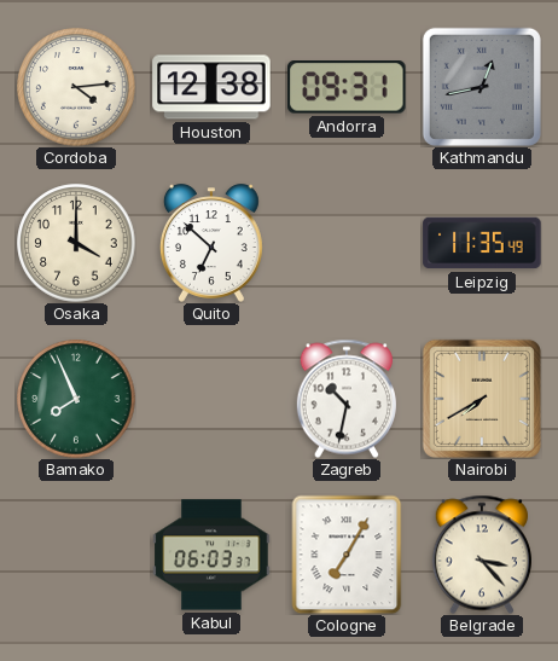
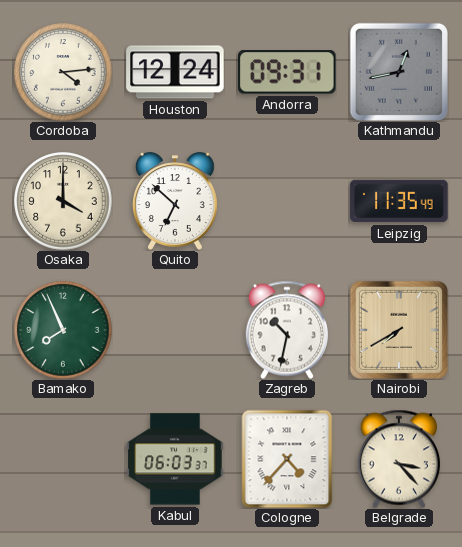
Houston: 12:38 -> 12:24
Cologne: 7:05 -> 4:37
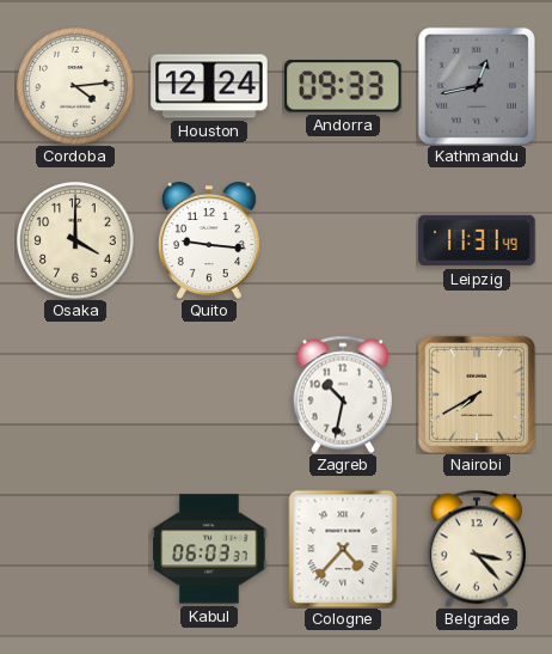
Andorra: 09:31 -> 09:33
Quito: 6:52 -> 9:16
Leipzig: 11:35 -> 11:31
Bamako: 7:56 -> none
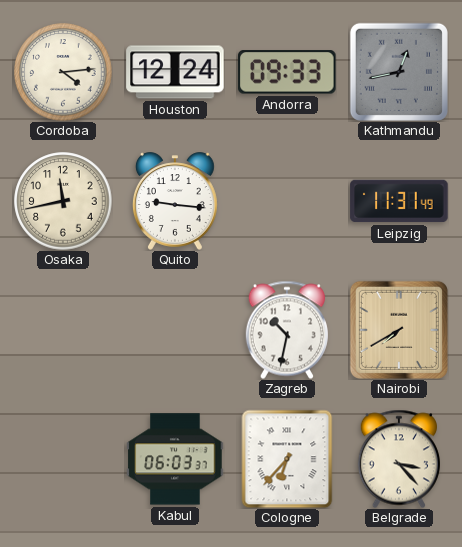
Osaka: 4:00 -> 11:43
Cologne: 4:37 -> 6:37
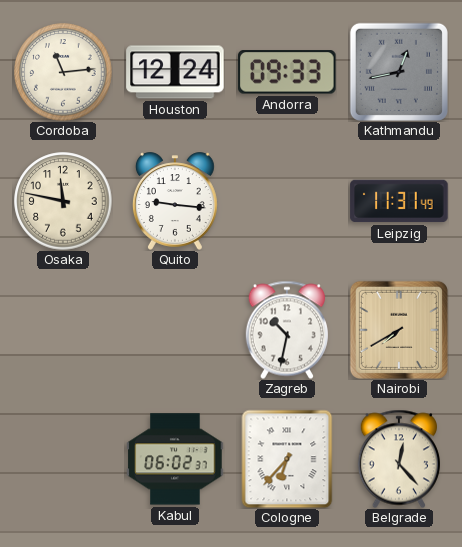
Cordoba: 4:14 -> 11:14
Osaka: 11:43 -> 11:47
Kabul: 06:03 -> 06:02
Belgrade: 3:23 -> 12:23
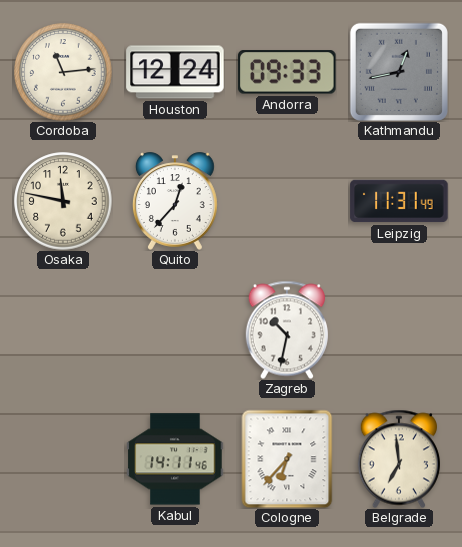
Quito: 9:16 -> 12:37
Nairobi: 7:40 -> none
Kabul: 06:02 -> 14:11
Belgrade: 12:23 -> 6:59
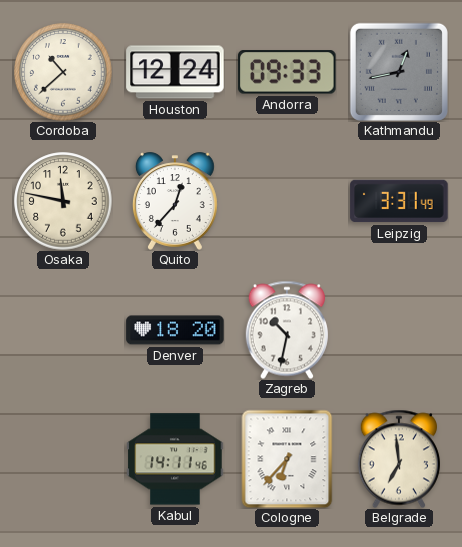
Cordoba: 11:14 -> 10:38
Leipzig: 11:31 -> 3:31
Denver: none -> 18:20
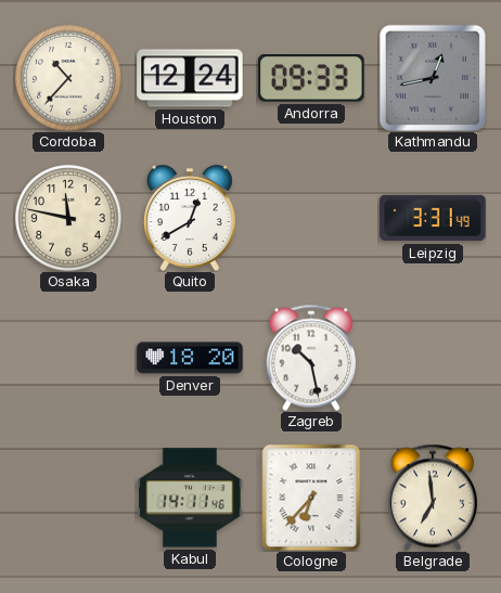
Cordoba: 10:38 -> 10:37
Quito: 12:37 -> 12:40
Zagreb: 10:32 -> 10:28
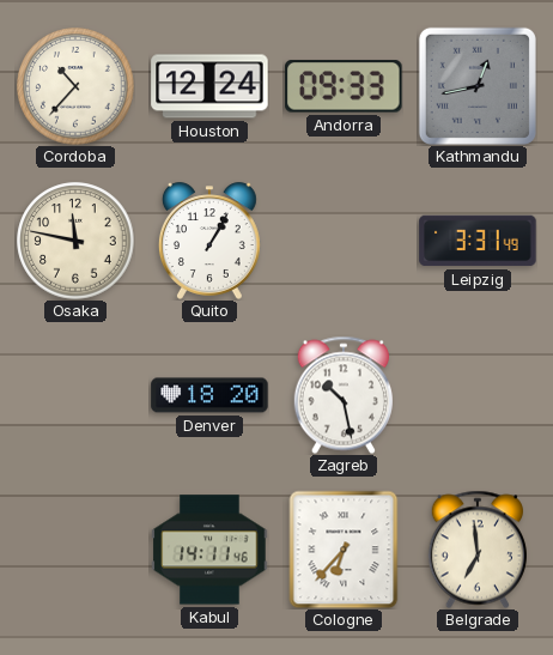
Quito: 12:40 -> 1:05
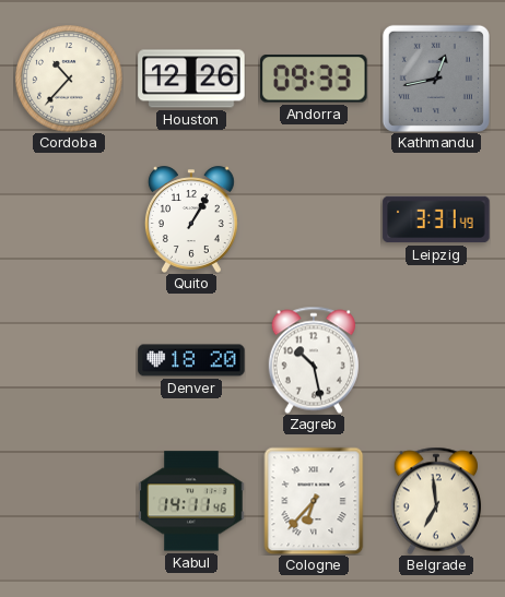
Houston: 12:24 -> 12:26
Osaka: 11:47 -> none
